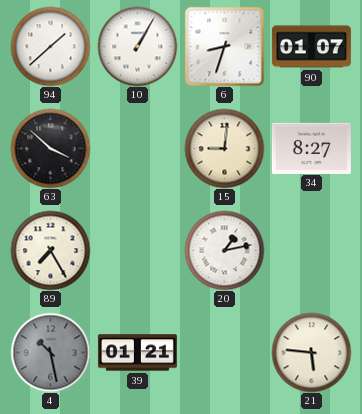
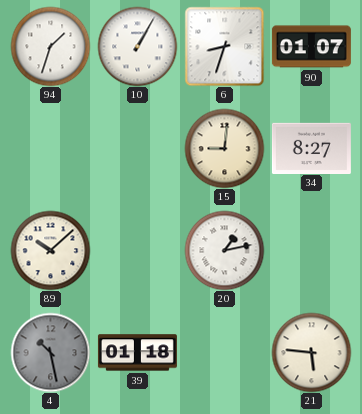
94: 1:38 -> 1:33
63: 3:52 -> none
89: 7:25 -> 10:08
39: 01:21 -> 01:18
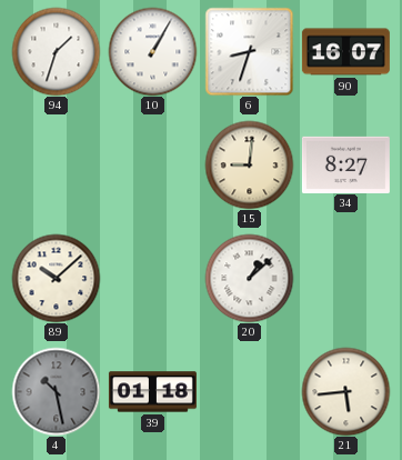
90: 01:07 -> 16:07
20: 1:13 -> 1:08
21: 5:46 -> 5:44
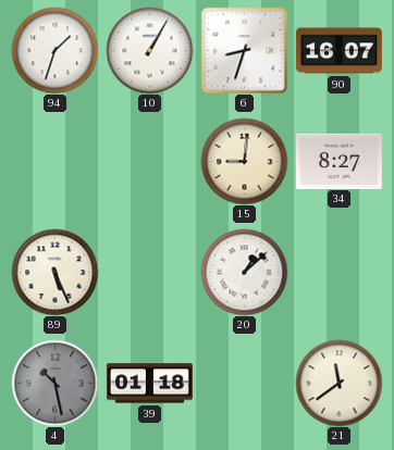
89: 10:08 -> 5:26
21: 5:44 -> 11:39
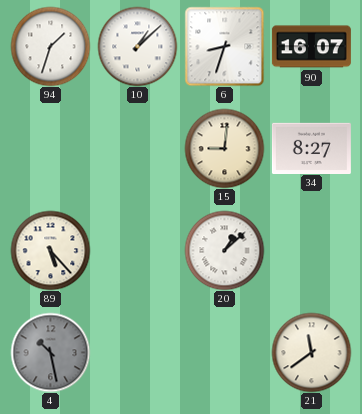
10: 1:05 -> 1:08
89: 5:26 -> 5:23
39: 01:18 -> none
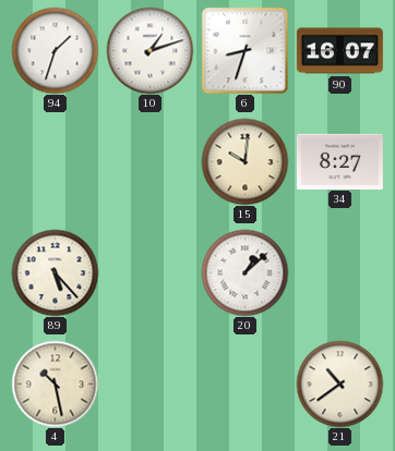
10: 1:08 -> 1:12
15: 9:01 -> 10:01
4 dial: grey -> cream
21: 11:39 -> 10:39
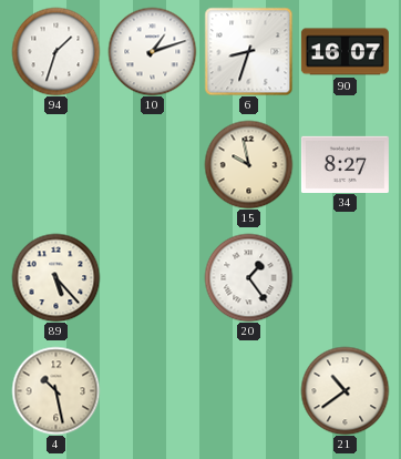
15: 10:01 -> 9:58
20: 1:08 -> 1:24
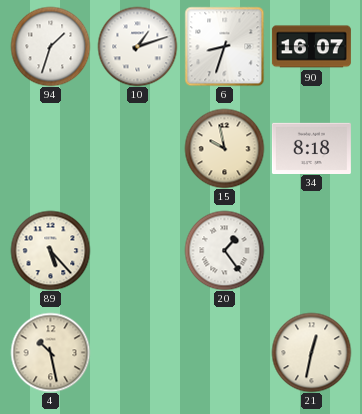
34: 8:27 -> 8:18
21: 10:39 -> 12:32
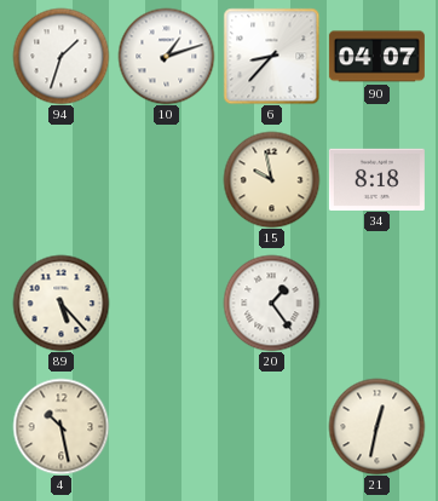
6: 8:33 -> 8:37
90: 16:07 -> 04:07
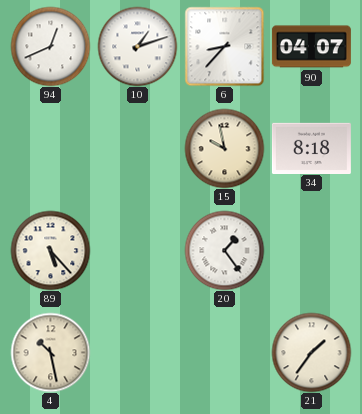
94: 1:33 -> 12:41
21: 12:32 -> 1:36
